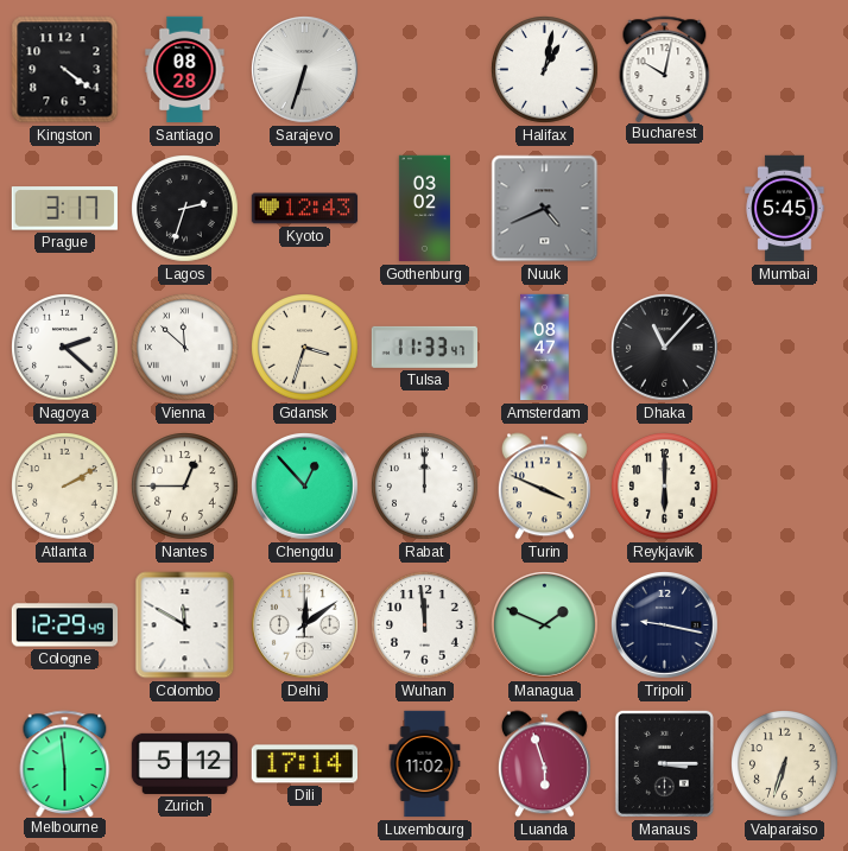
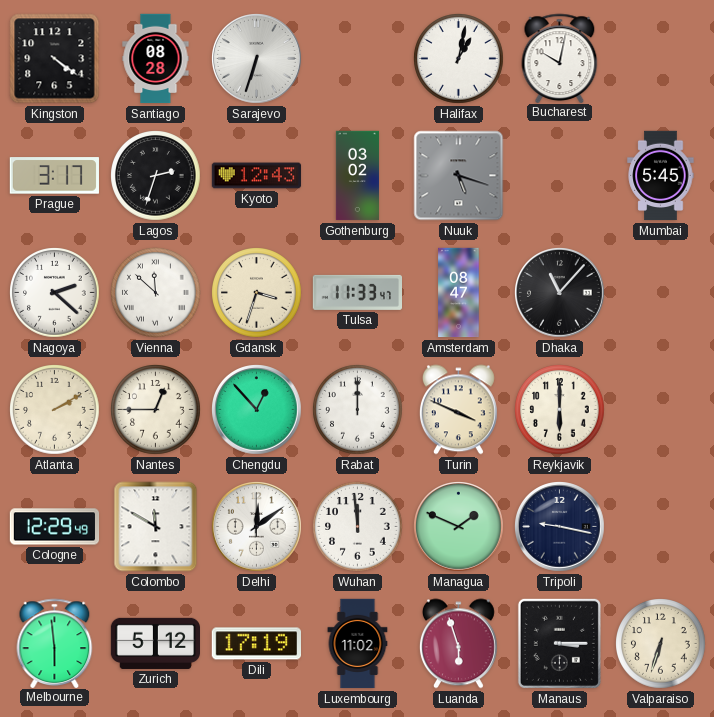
Nuuk: 4:41 -> 5:18
Dili: 17:14 -> 17:19
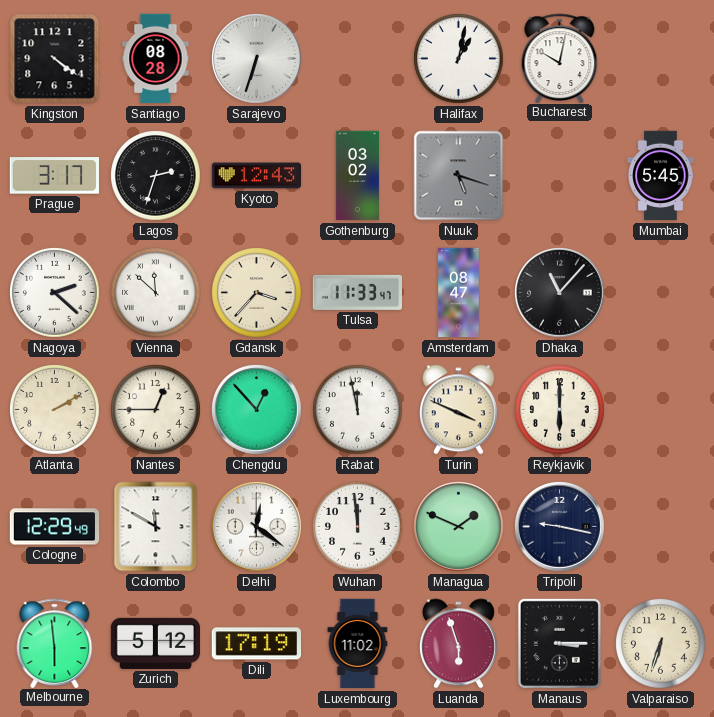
Gdansk: 3:33 -> 3:37
Rabat: 12:00 -> 11:58
Delhi: 12:09 -> 12:21
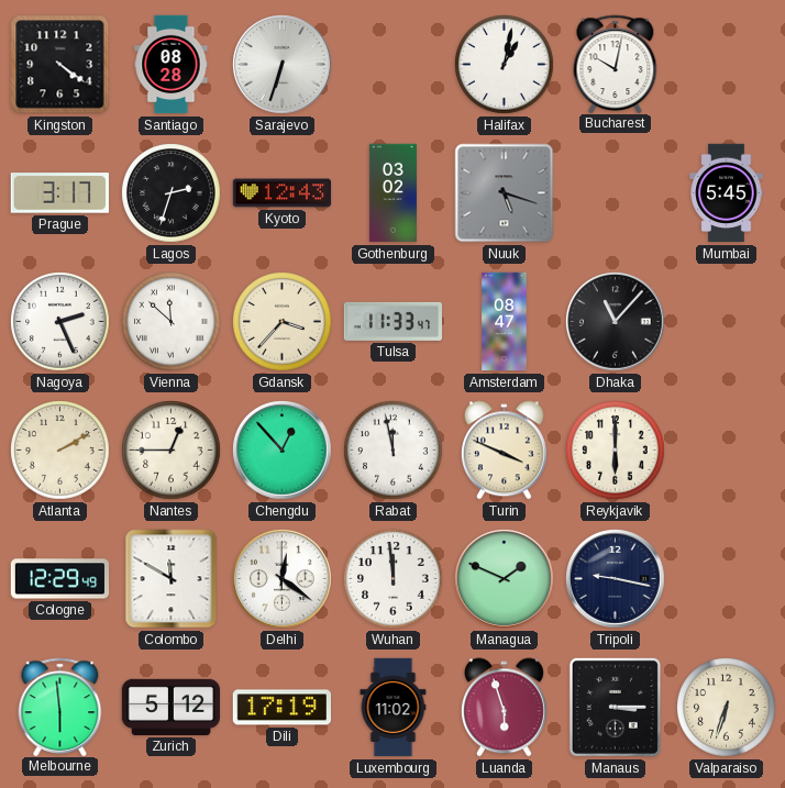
Nagoya: 2:22 -> 2:26
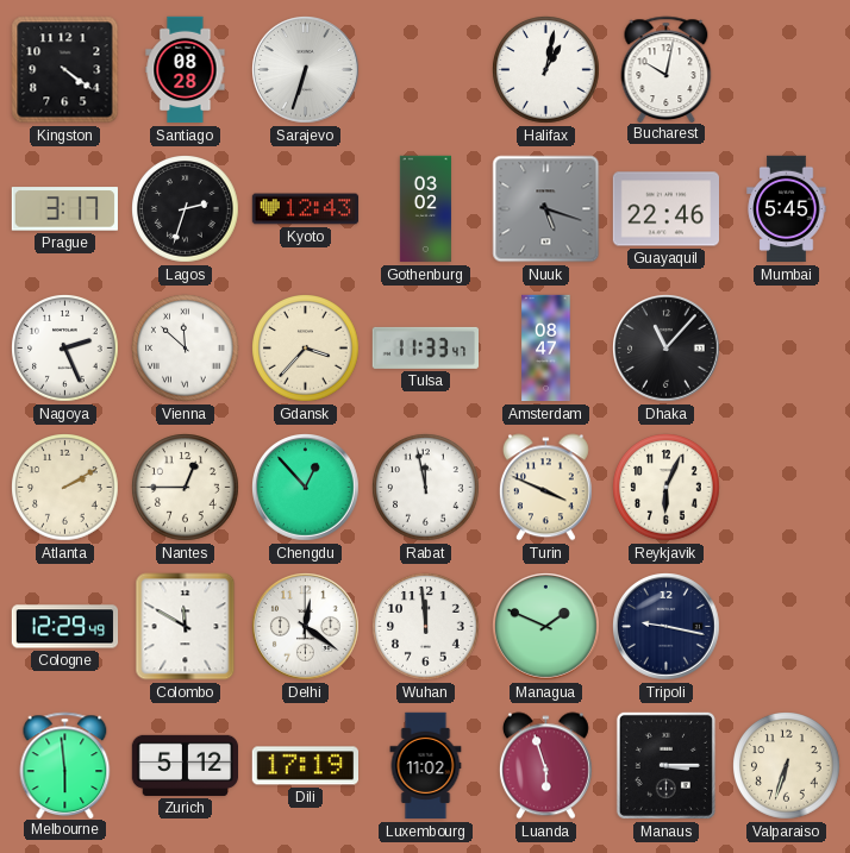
Guayaquil: none -> 22:46
Reykjavik: 6:00 -> 6:04
